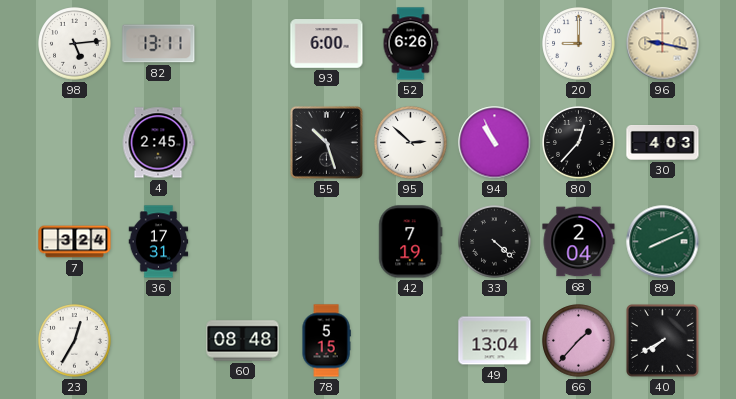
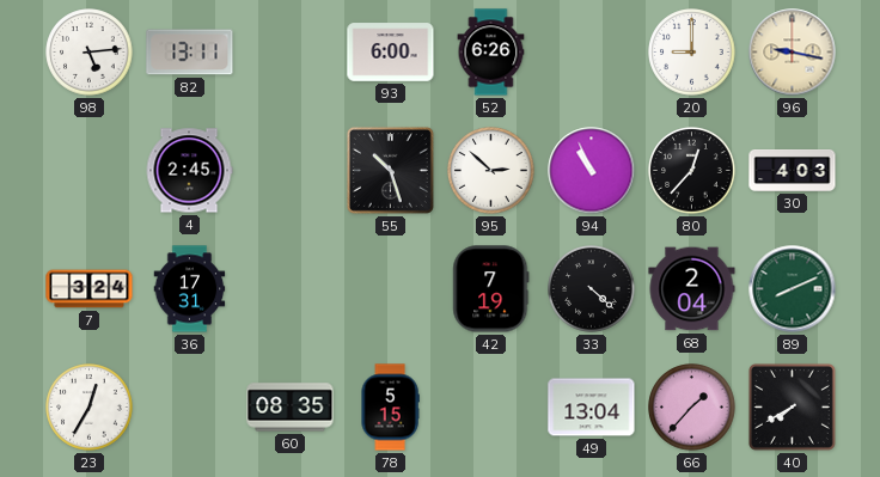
60: 08:48 -> 08:35
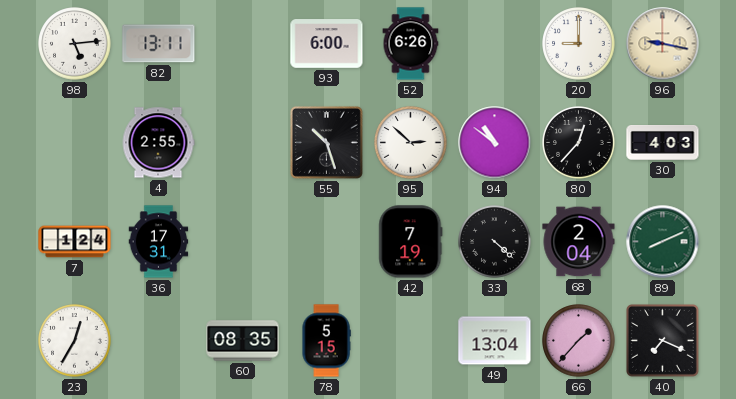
4: 2:45 -> 2:55
94: 10:56 -> 10:51
7: 3:24 -> 1:24
40: 7:40 -> 7:19
